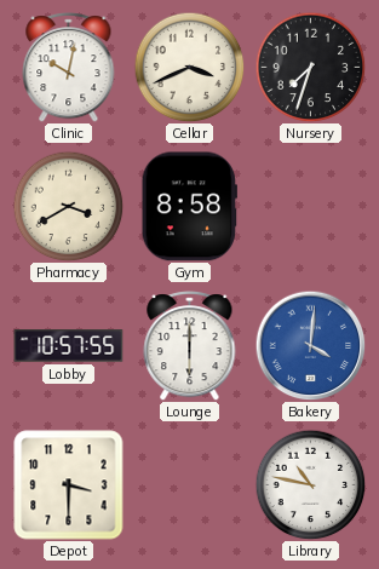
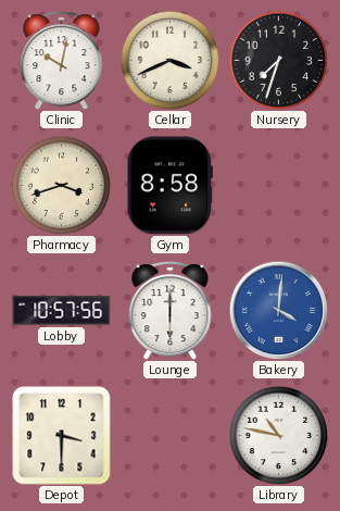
Pharmacy: 3:40 -> 3:42
Lobby: 10:57:55 -> 10:57:56
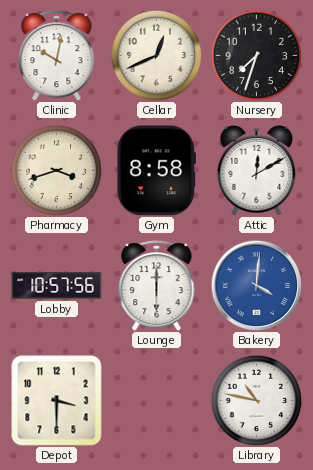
Cellar: 3:41 -> 12:41
Attic: none -> 12:10
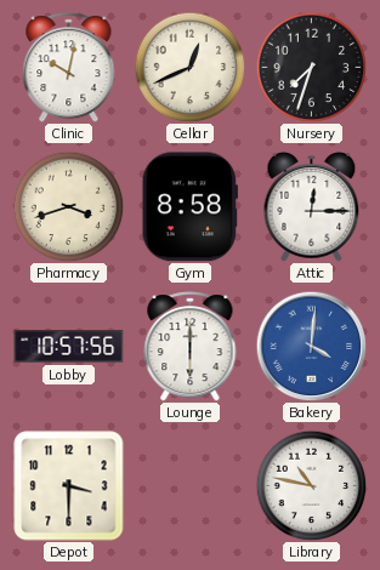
Attic: 12:10 -> 12:15
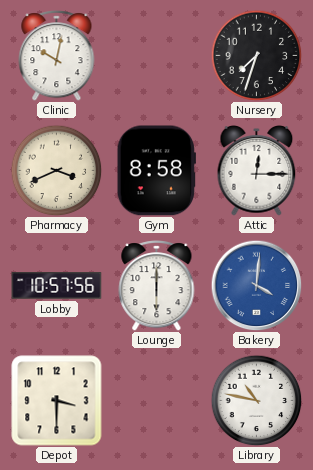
Cellar: 12:41 -> none
Pharmacy: 3:42 -> 3:41
